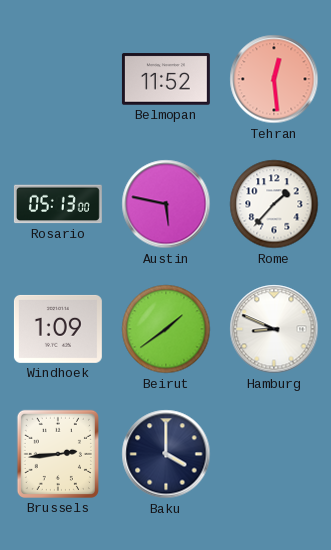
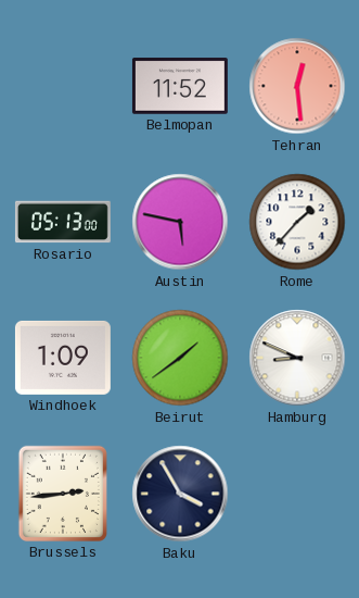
Baku: 4:00 -> 3:55
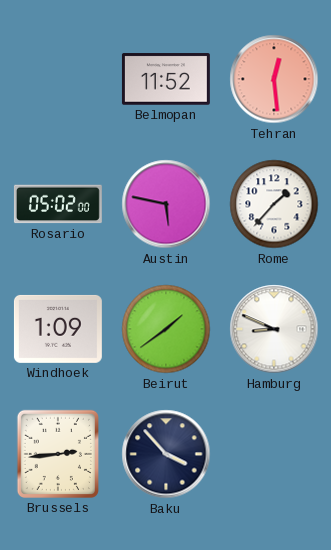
Rosario: 05:13 -> 05:02
Baku: 3:55 -> 3:53
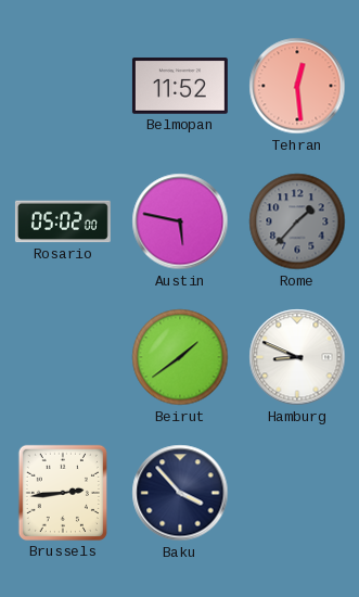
Rome dial: white -> grey
Windhoek: 1:09 -> none
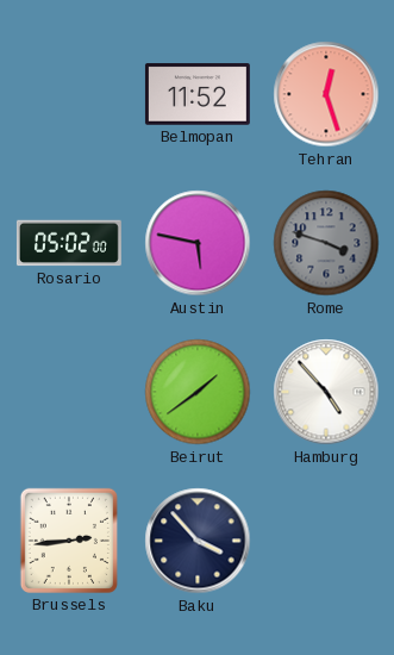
Tehran: 12:29 -> 12:27
Rome: 1:37 -> 3:48
Hamburg: 8:49 -> 4:53
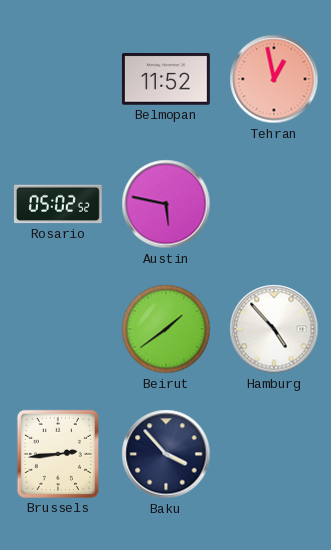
Tehran: 12:27 -> 12:58
Rosario: 05:02:00 -> 05:02:52
Rome: 3:48 -> none
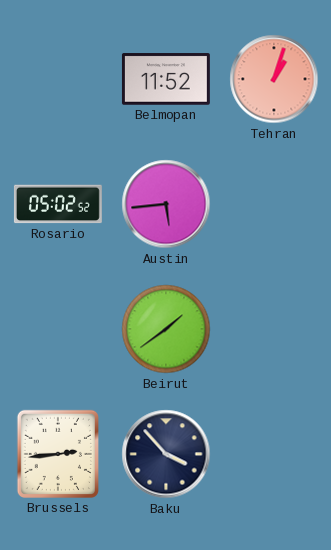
Tehran: 12:58 -> 1:03
Austin: 5:47 -> 5:44
Hamburg: 4:53 -> none
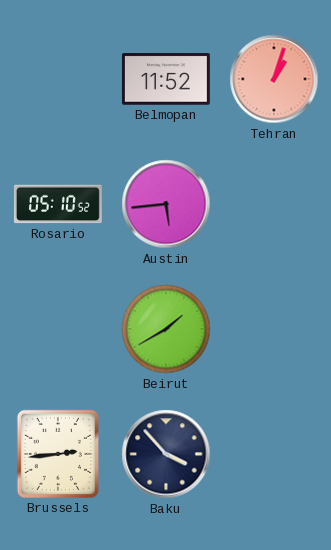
Rosario: 05:02 -> 05:10
Beirut: 1:39 -> 1:40
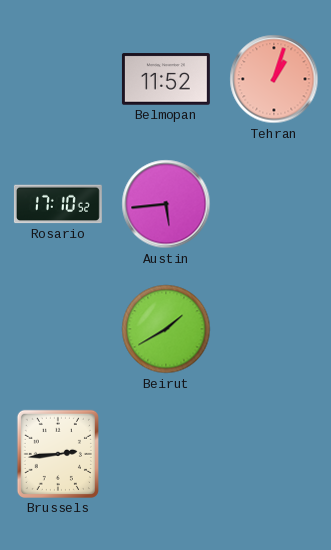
Rosario: 05:10 -> 17:10
Baku: 3:53 -> none
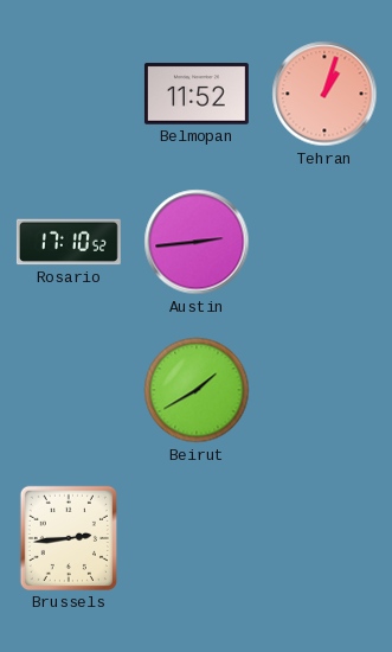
Austin: 5:44 -> 2:44
